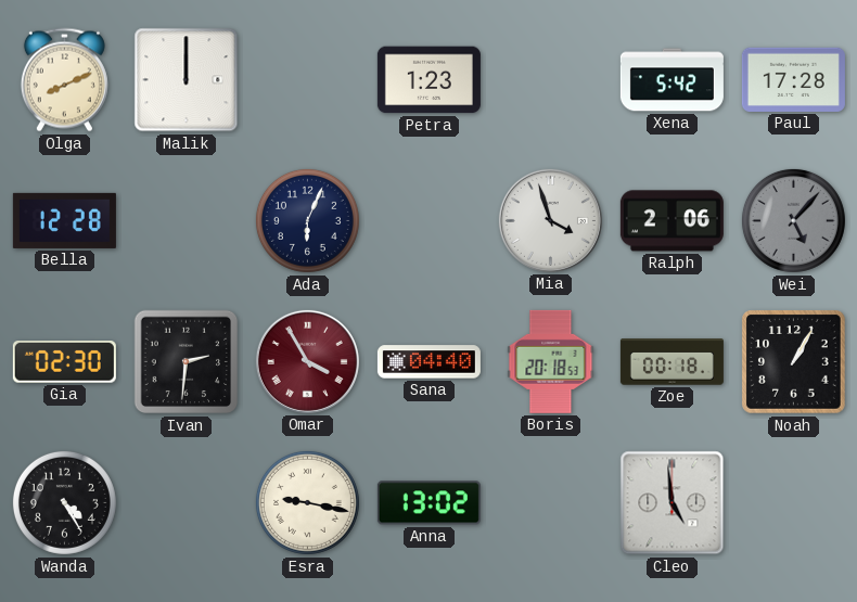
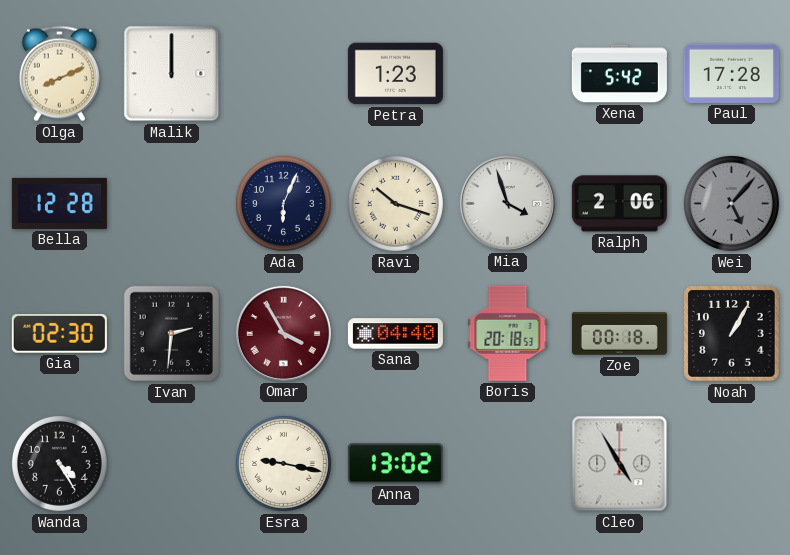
Ravi: none -> 10:18
Cleo: 4:59 -> 4:55
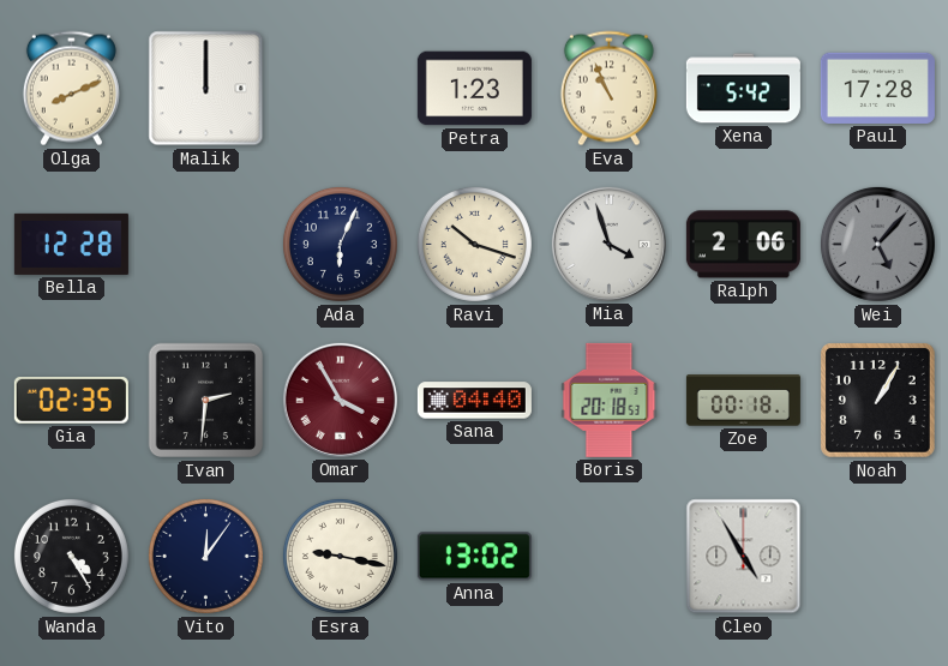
Eva: none -> 10:56
Gia: 02:30 -> 02:35
Vito: none -> 12:06
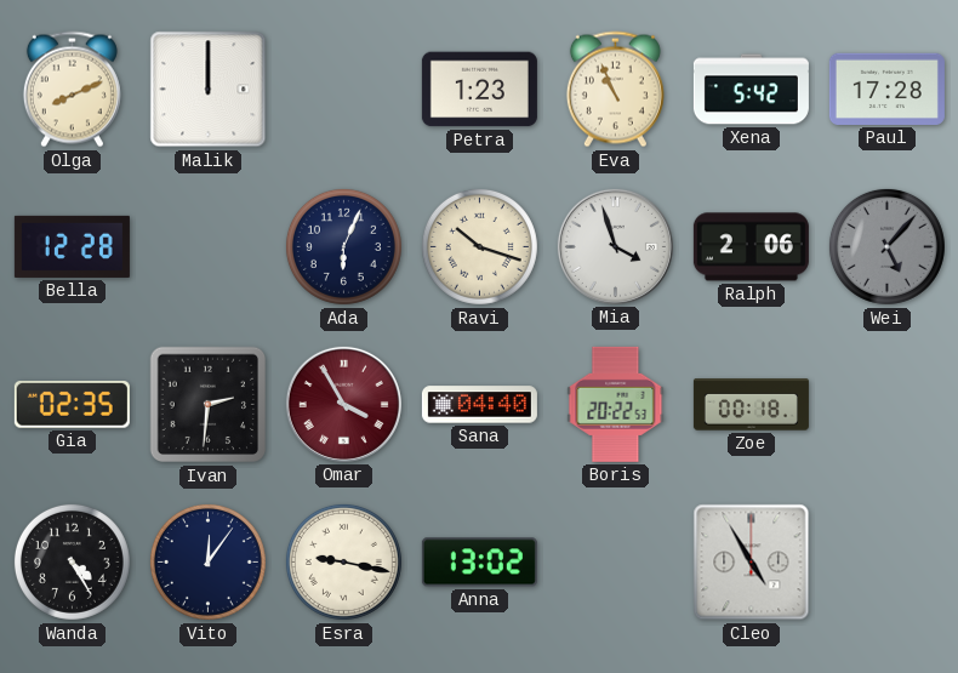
Boris: 20:18 -> 20:22
Noah: 1:05 -> none
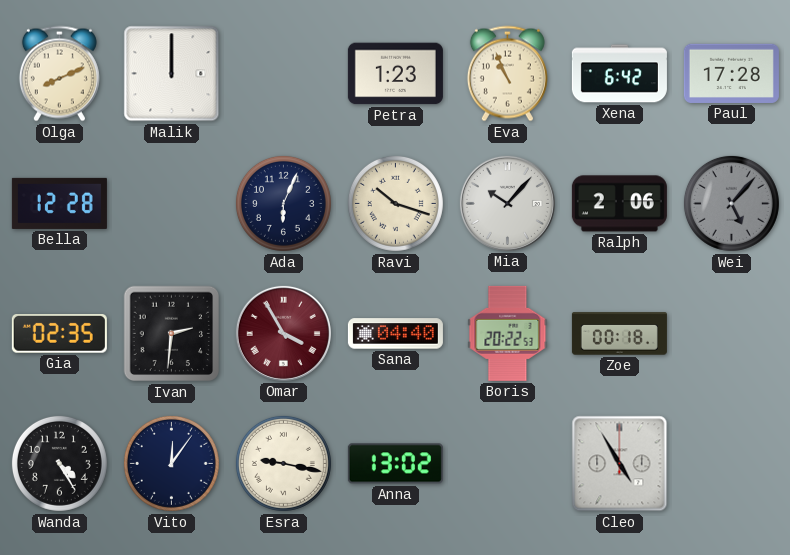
Xena: 5:42 -> 6:42
Mia: 3:57 -> 10:07
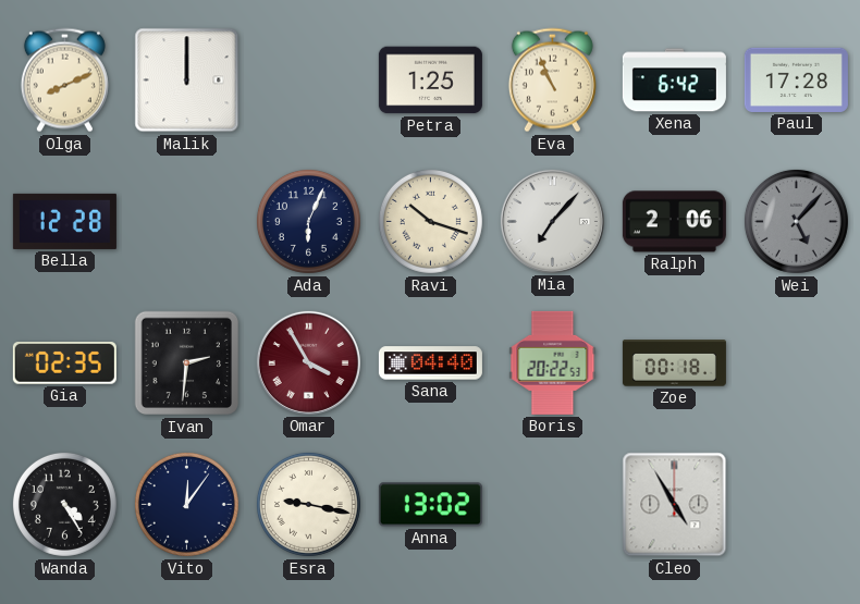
Petra: 1:23 -> 1:25
Mia: 10:07 -> 7:07
